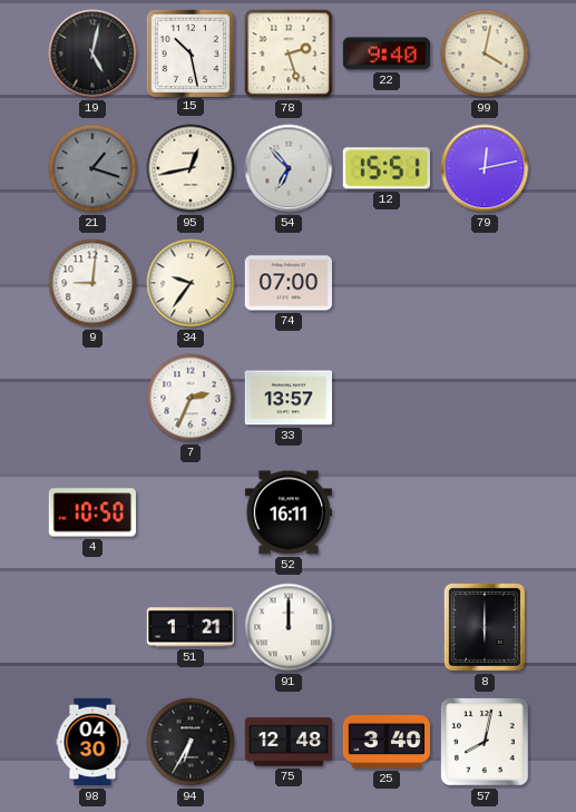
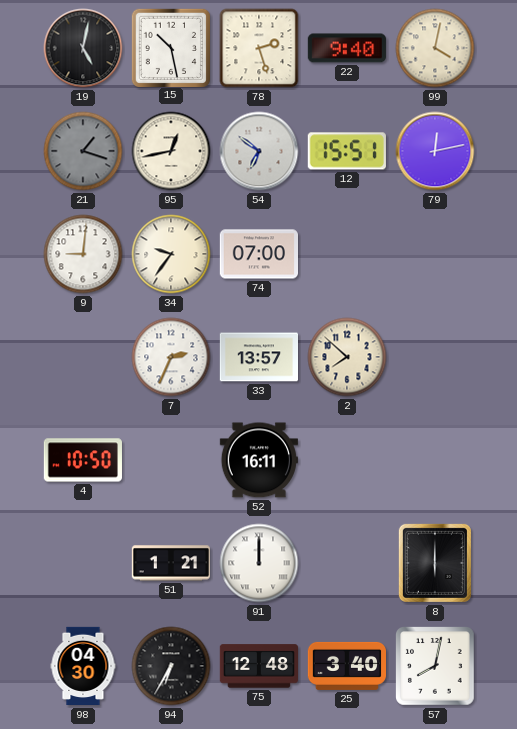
54: 6:53 -> 6:51
2: none -> 7:52
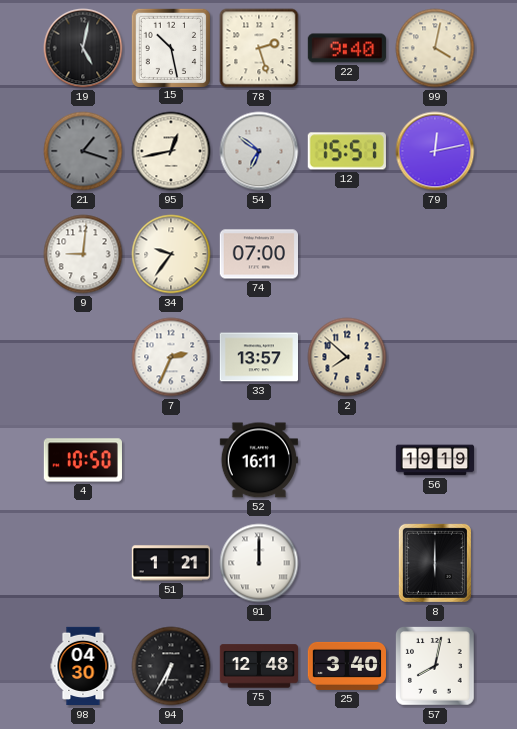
56: none -> 19:19
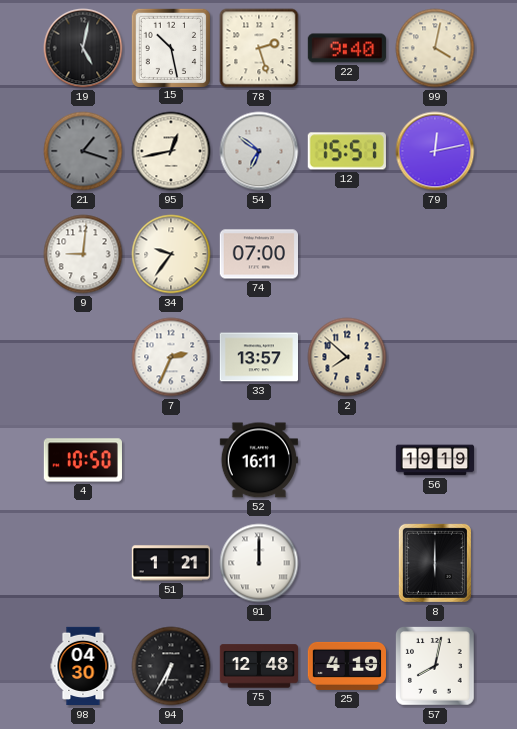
25: 3:40 -> 4:19
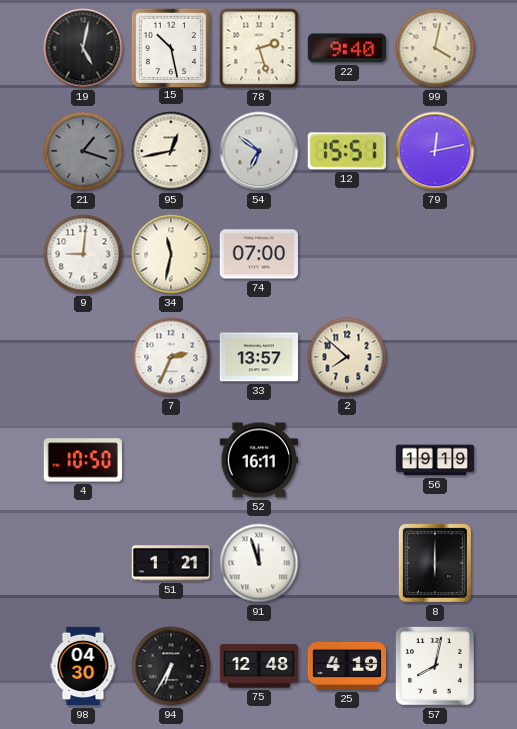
34: 9:36 -> 11:32
91: 12:00 -> 11:57
